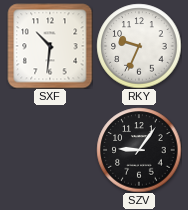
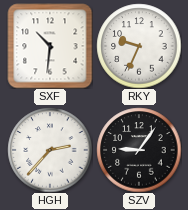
HGH: none -> 2:37
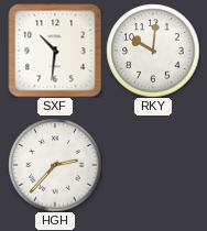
RKY: 9:34 -> 10:01
SZV: 9:06 -> none
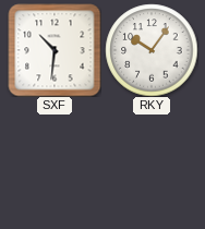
RKY: 10:01 -> 10:06
HGH: 2:37 -> none
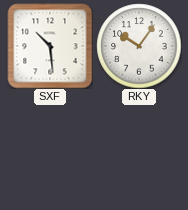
SXF: 10:31 -> 10:29
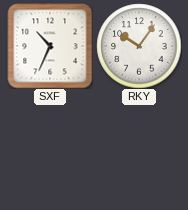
SXF: 10:29 -> 10:34
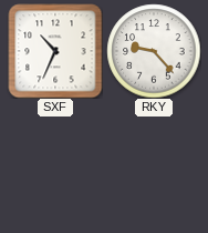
RKY: 10:06 -> 9:23
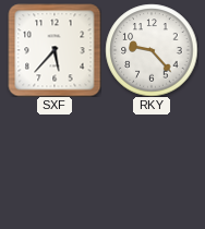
SXF: 10:34 -> 5:37
